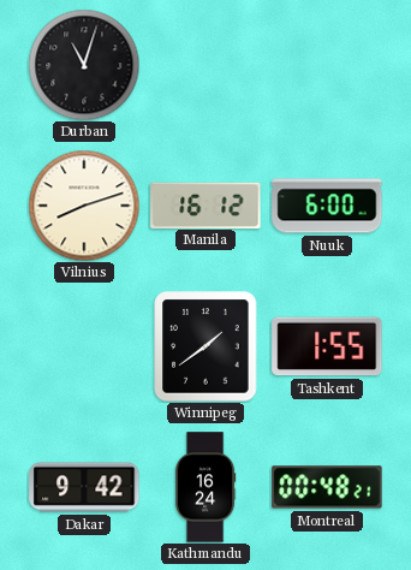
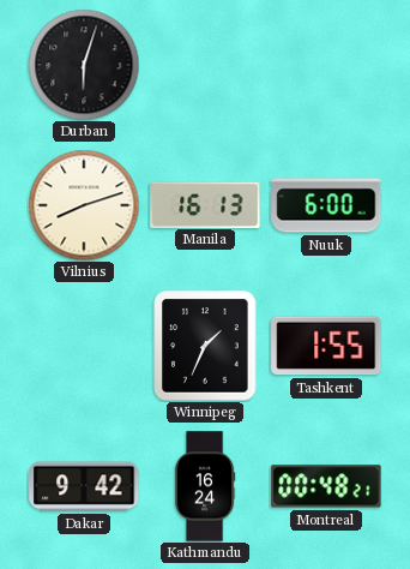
Durban: 11:03 -> 6:03
Manila: 16:12 -> 16:13
Winnipeg: 1:39 -> 1:34
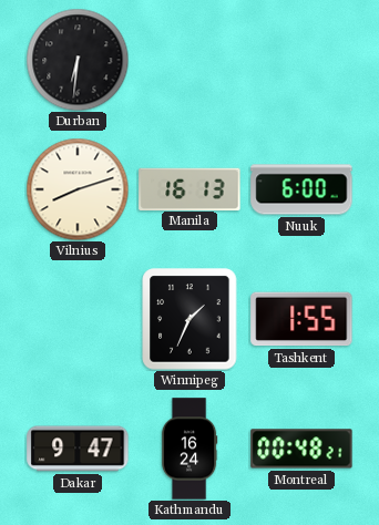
Durban: 6:03 -> 6:31
Dakar: 9:42 -> 9:47
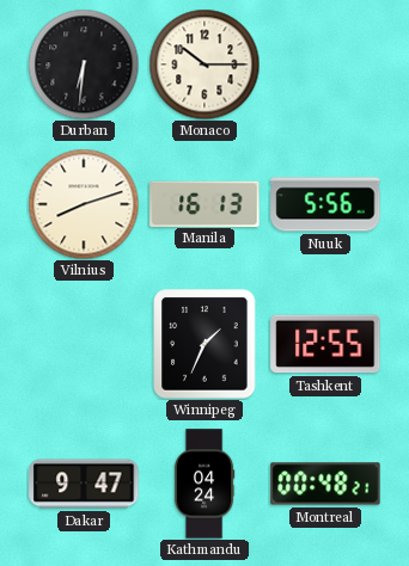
Monaco: none -> 10:15
Nuuk: 6:00 -> 5:56
Tashkent: 1:55 -> 12:55
Kathmandu: 16:24 -> 04:24
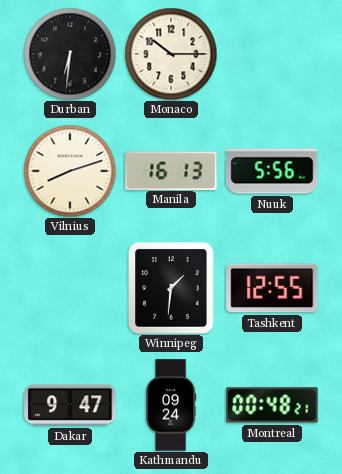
Winnipeg: 1:34 -> 1:31
Kathmandu: 04:24 -> 09:24
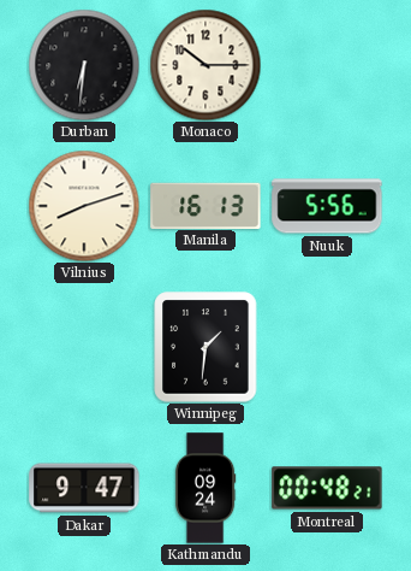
Tashkent: 12:55 -> none
